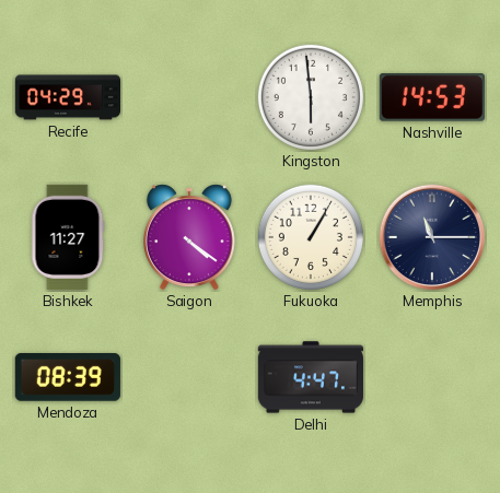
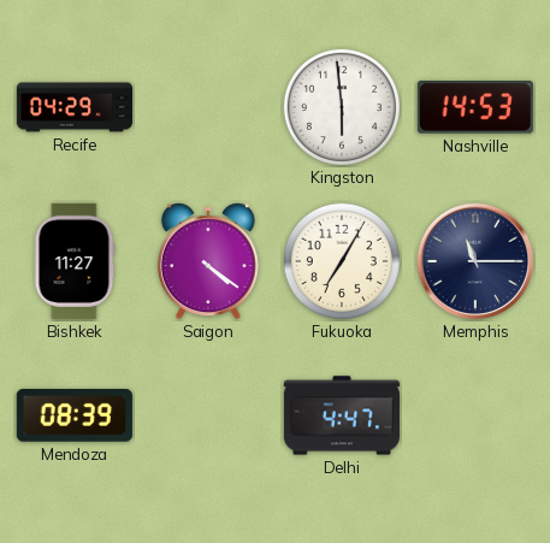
Fukuoka: 1:05 -> 7:05
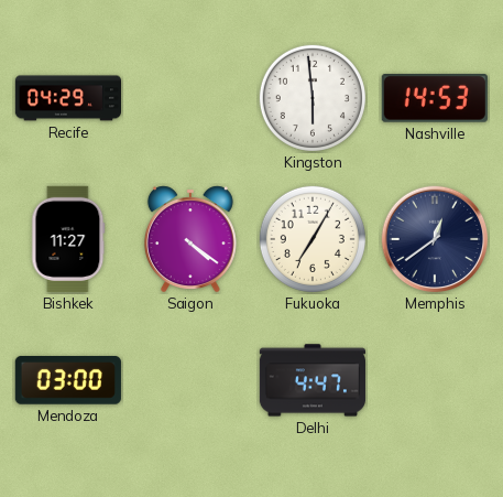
Memphis: 11:15 -> 12:39
Mendoza: 08:39 -> 03:00
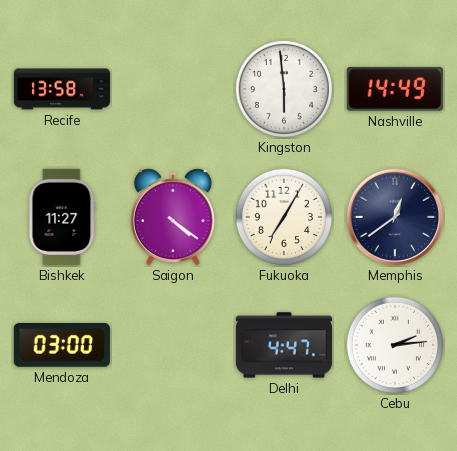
Recife: 04:29 -> 13:58
Nashville: 14:53 -> 14:49
Cebu: none -> 2:14
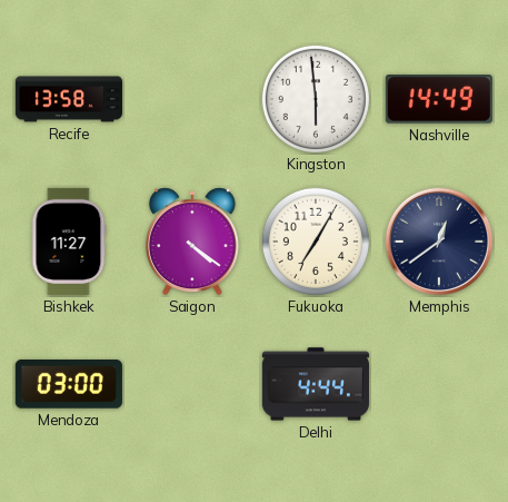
Delhi: 4:47 -> 4:44
Cebu: 2:14 -> none
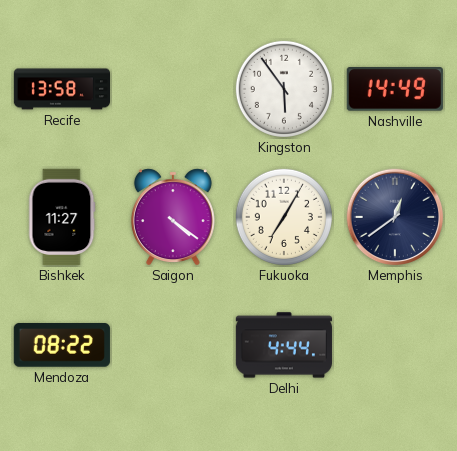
Kingston: 5:59 -> 5:54
Mendoza: 03:00 -> 08:22
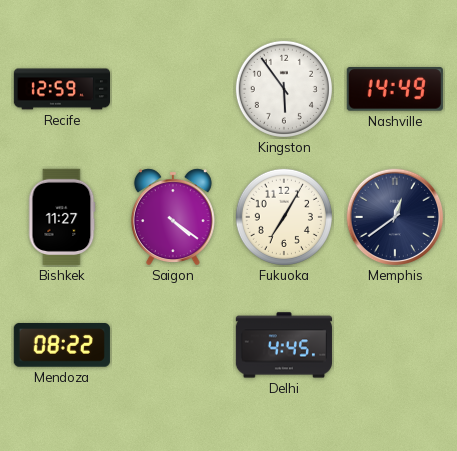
Recife: 13:58 -> 12:59
Delhi: 4:44 -> 4:45
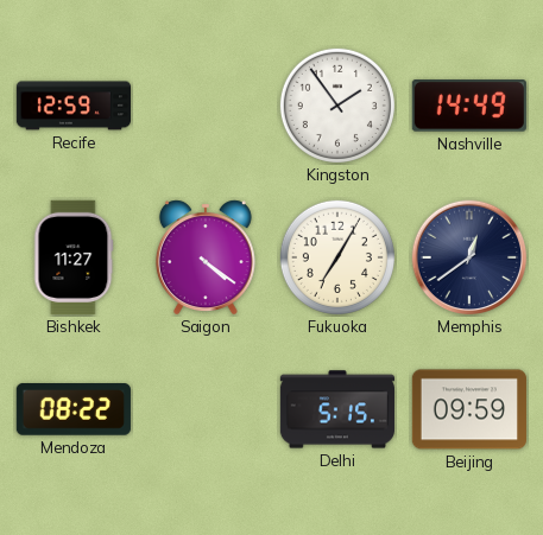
Kingston: 5:54 -> 1:54
Delhi: 4:45 -> 5:15
Beijing: none -> 09:59
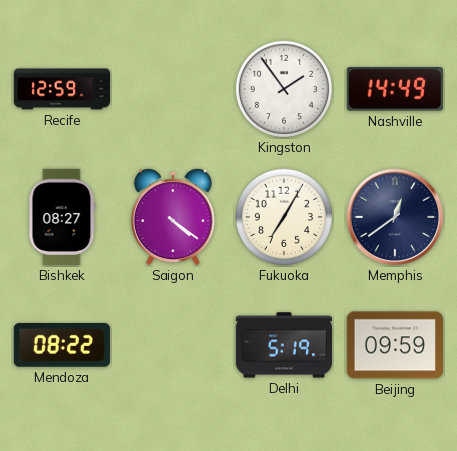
Bishkek: 11:27 -> 08:27
Delhi: 5:15 -> 5:19
